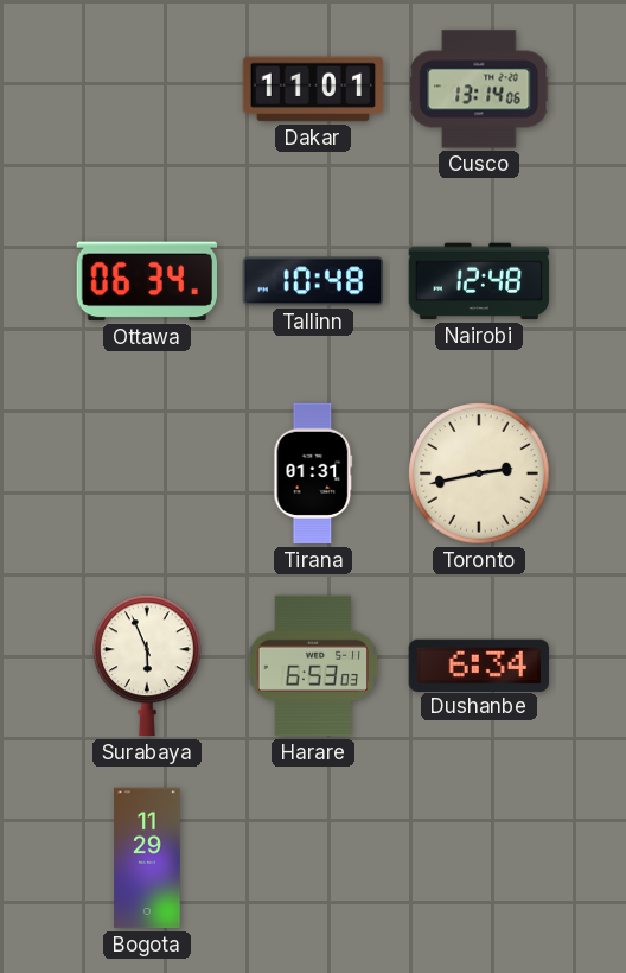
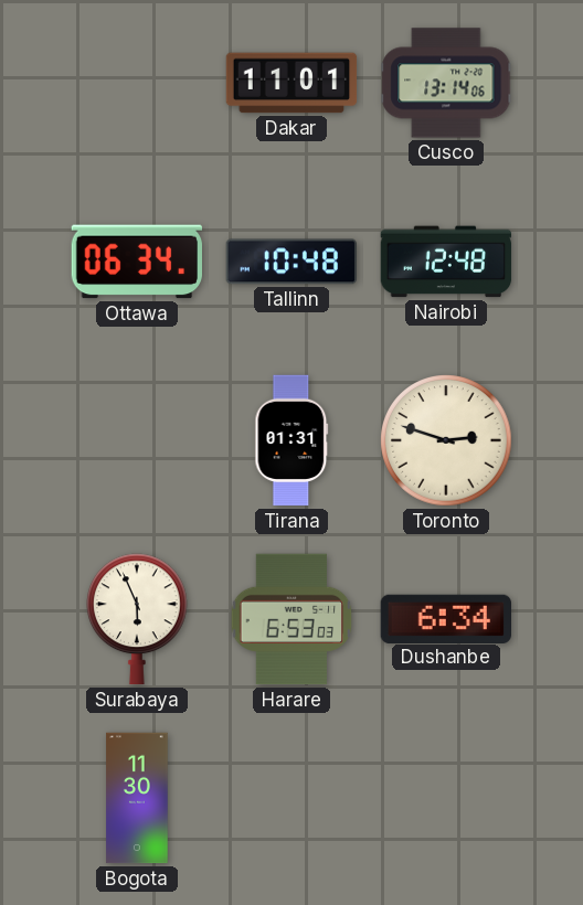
Toronto: 2:43 -> 2:48
Bogota: 11:29 -> 11:30
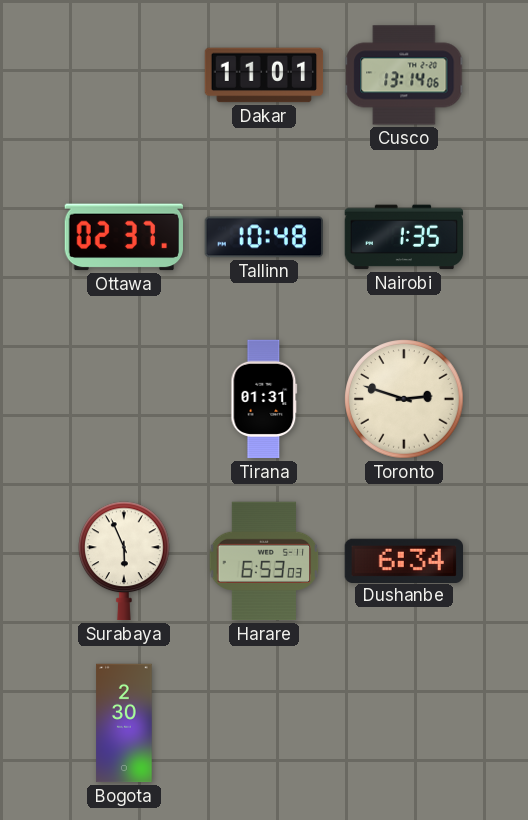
Ottawa: 06:34 -> 02:37
Nairobi: 12:48 -> 1:35
Bogota: 11:30 -> 2:30
